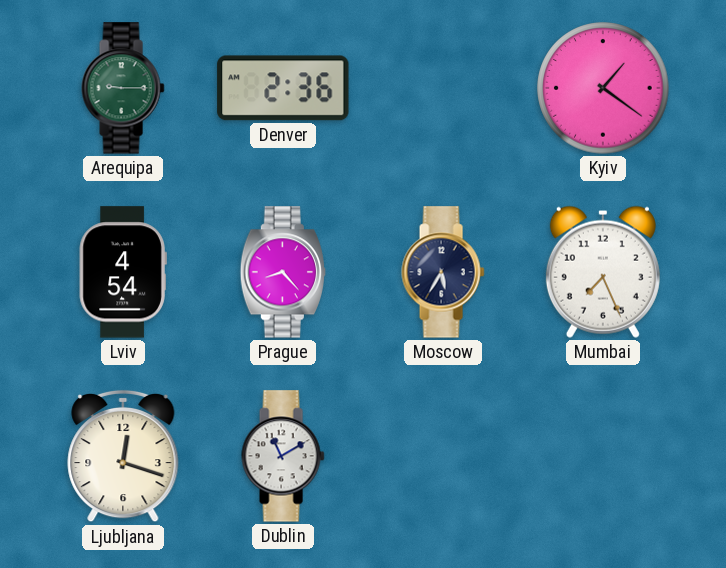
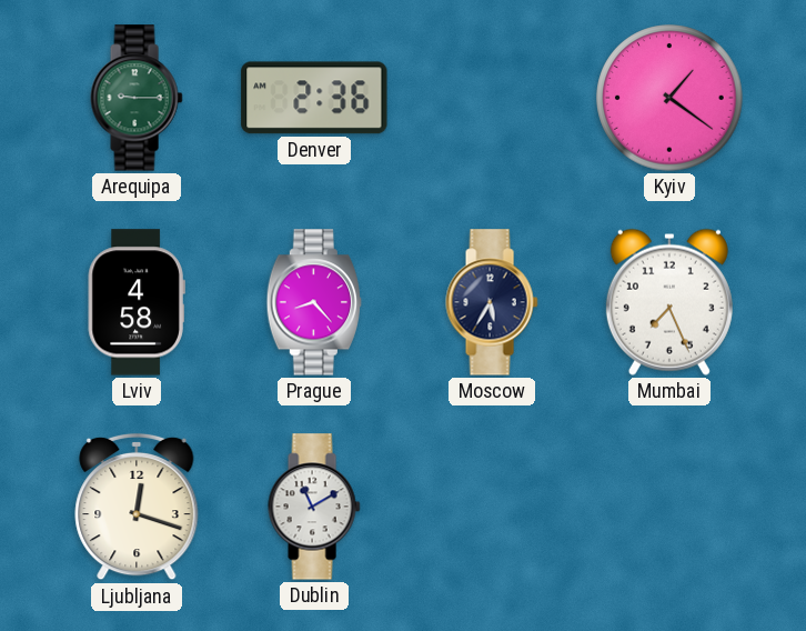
Lviv: 4:54 -> 4:58
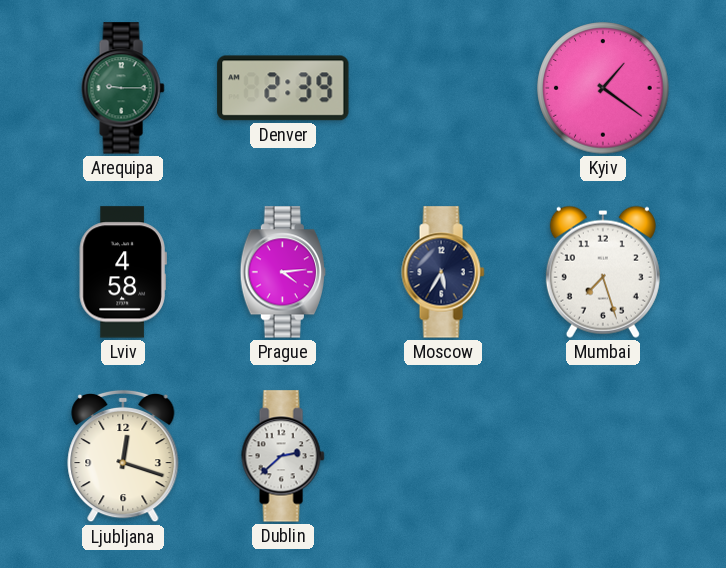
Denver: 2:36 -> 2:39
Prague: 8:23 -> 4:14
Mumbai: 7:26 -> 7:27
Dublin: 11:10 -> 2:38
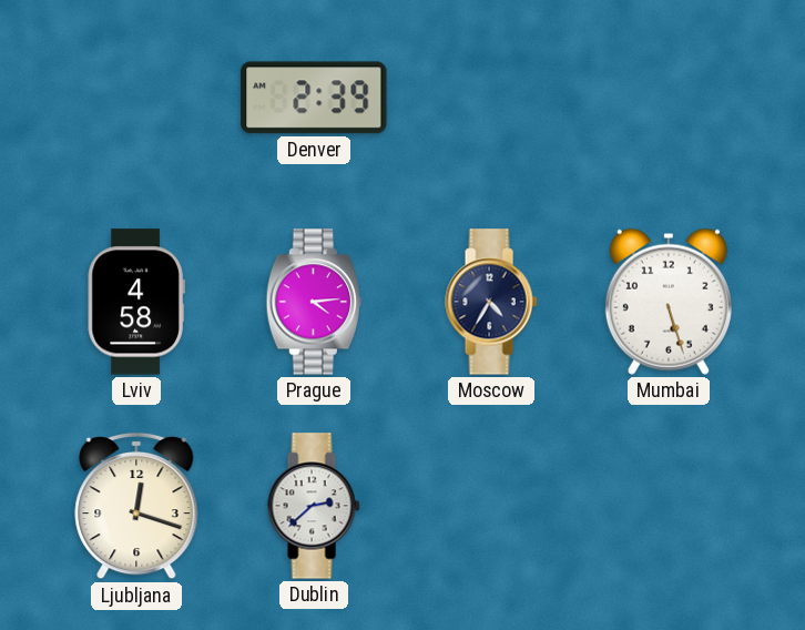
Arequipa: 9:15 -> none
Kyiv: 1:21 -> none
Moscow: 5:35 -> 4:35
Mumbai: 7:27 -> 5:27
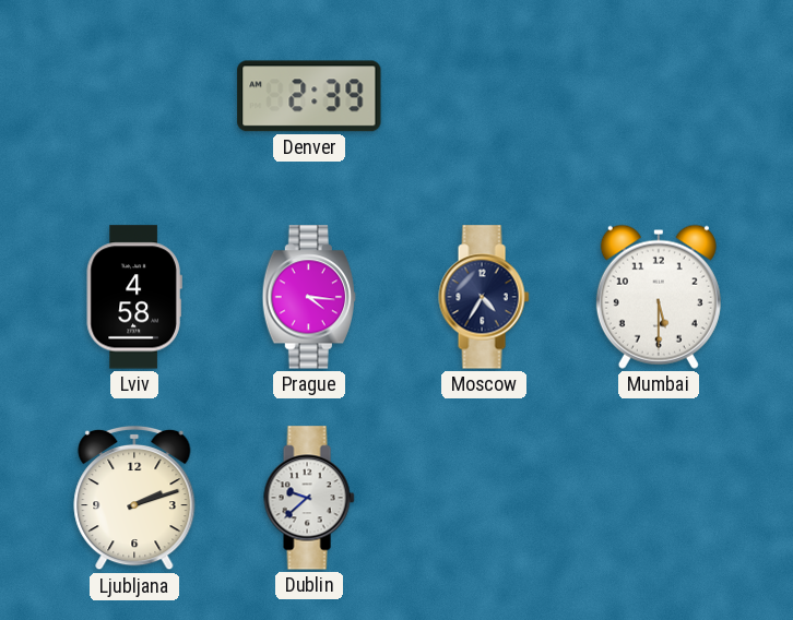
Prague: 4:14 -> 4:16
Mumbai: 5:27 -> 5:30
Ljubljana: 12:18 -> 2:12
Dublin: 2:38 -> 9:38
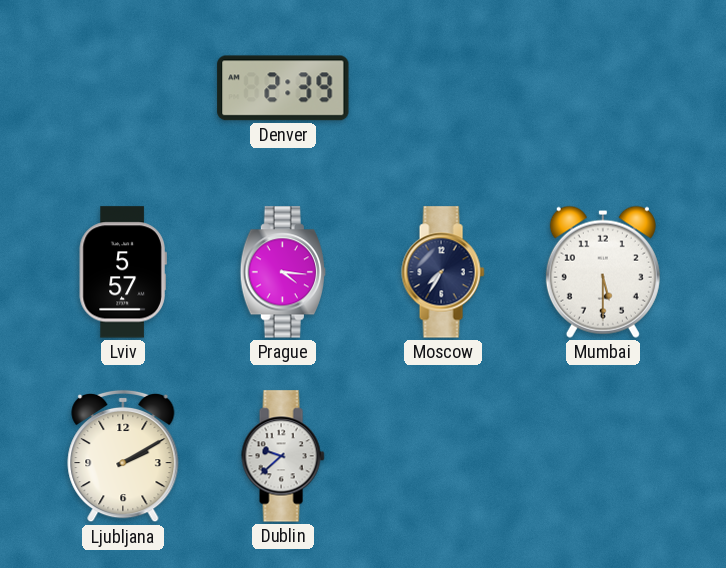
Lviv: 4:58 -> 5:57
Moscow: 4:35 -> 7:35
Ljubljana: 2:12 -> 2:10
